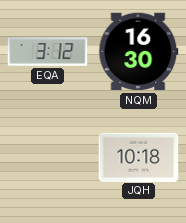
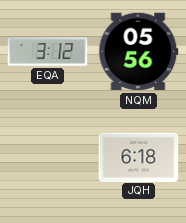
NQM: 16:30 -> 05:56
JQH: 10:18 -> 6:18
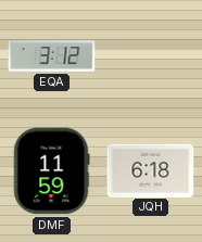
NQM: 05:56 -> none
DMF: none -> 11:59
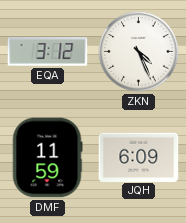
ZKN: none -> 4:26
JQH: 6:18 -> 6:09
